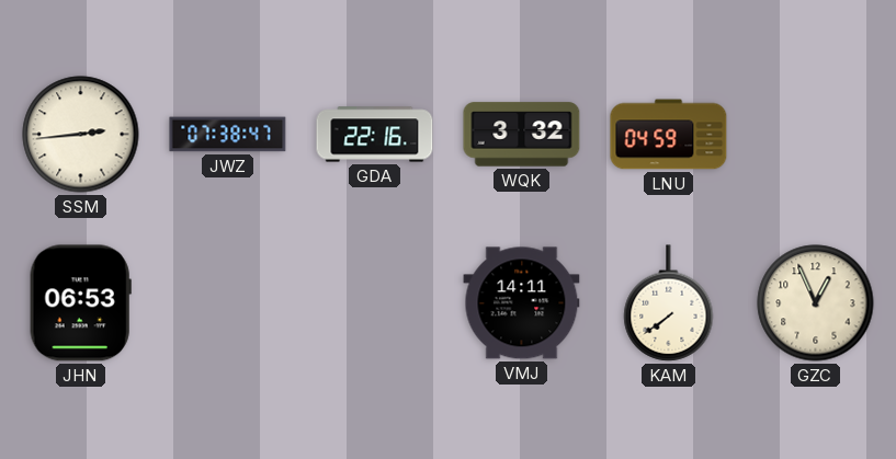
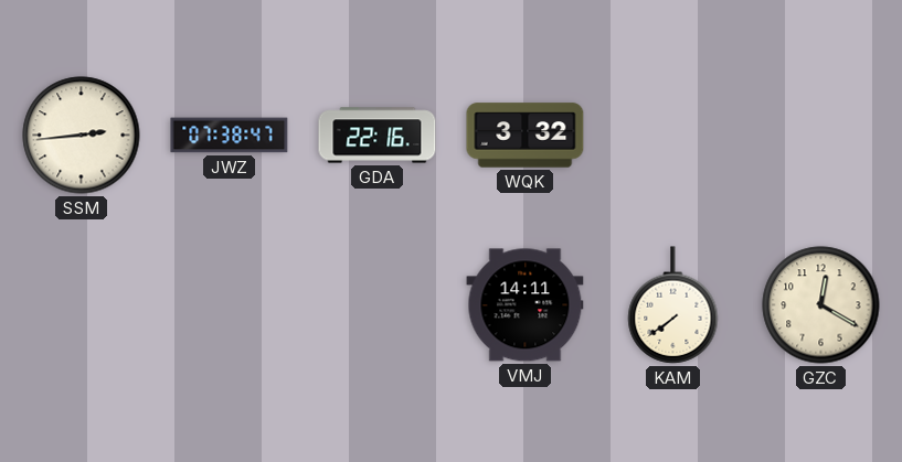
LNU: 04:59 -> none
JHN: 06:53 -> none
GZC: 12:56 -> 12:20
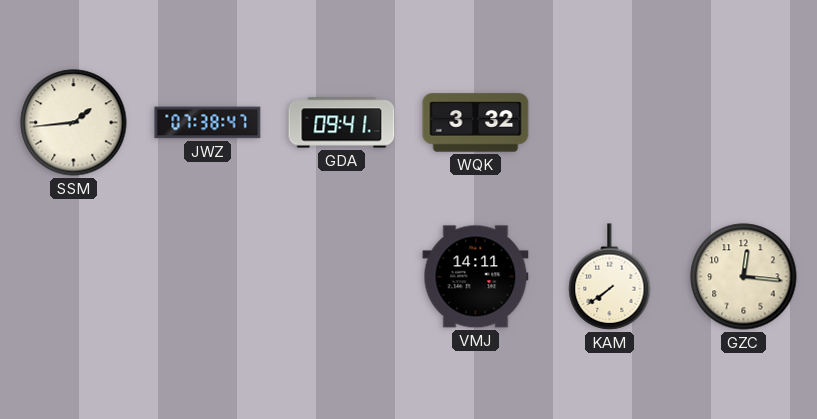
SSM: 2:44 -> 1:44
GDA: 22:16 -> 09:41
GZC: 12:20 -> 12:16
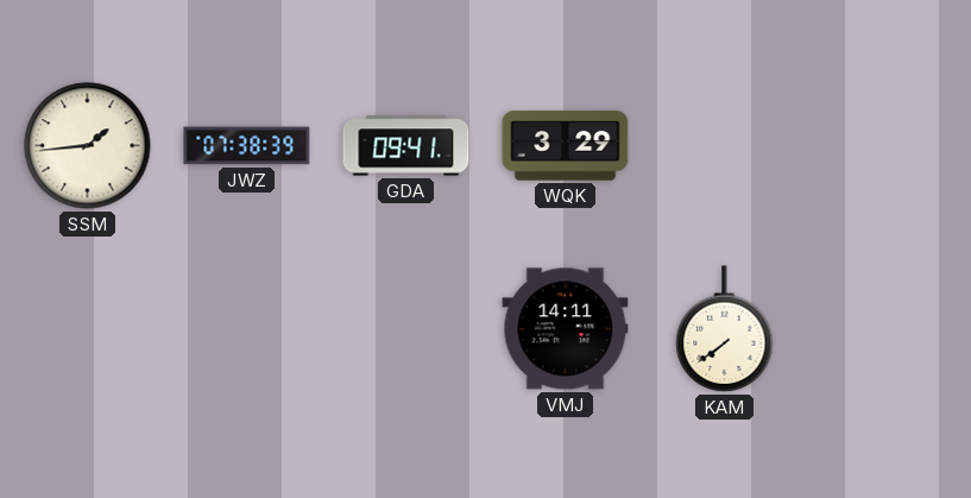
JWZ: 07:38:47 -> 07:38:39
WQK: 3:32 -> 3:29
GZC: 12:16 -> none
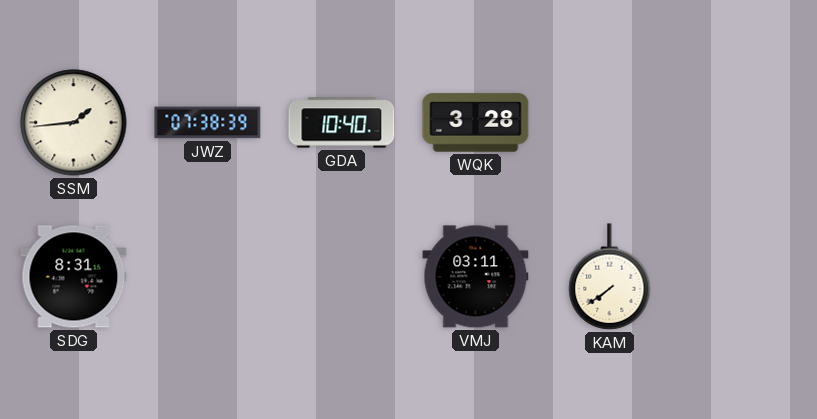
GDA: 09:41 -> 10:40
WQK: 3:29 -> 3:28
SDG: none -> 8:31
VMJ: 14:11 -> 03:11
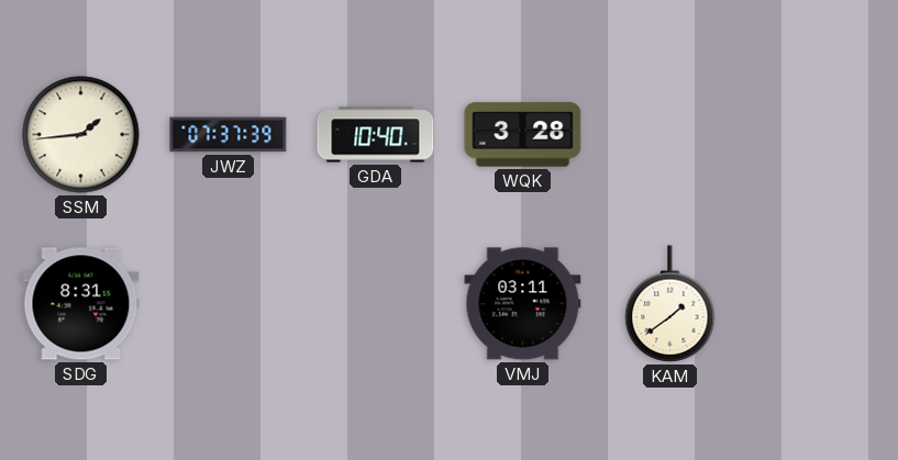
JWZ: 07:38 -> 07:37
KAM: 7:39 -> 1:39
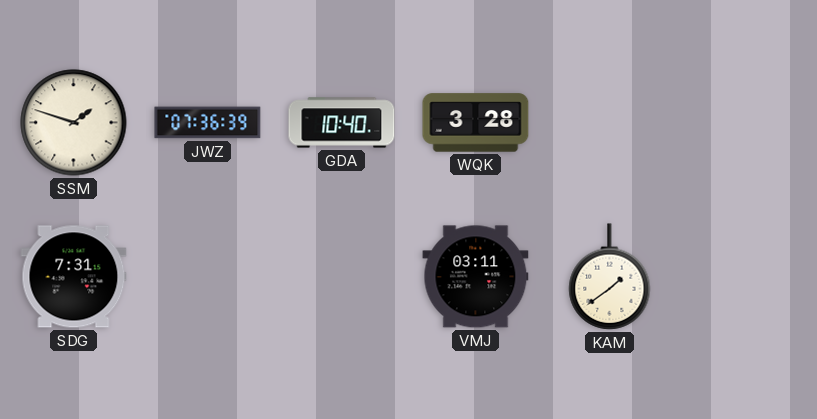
SSM: 1:44 -> 1:48
JWZ: 07:37 -> 07:36
SDG: 8:31 -> 7:31
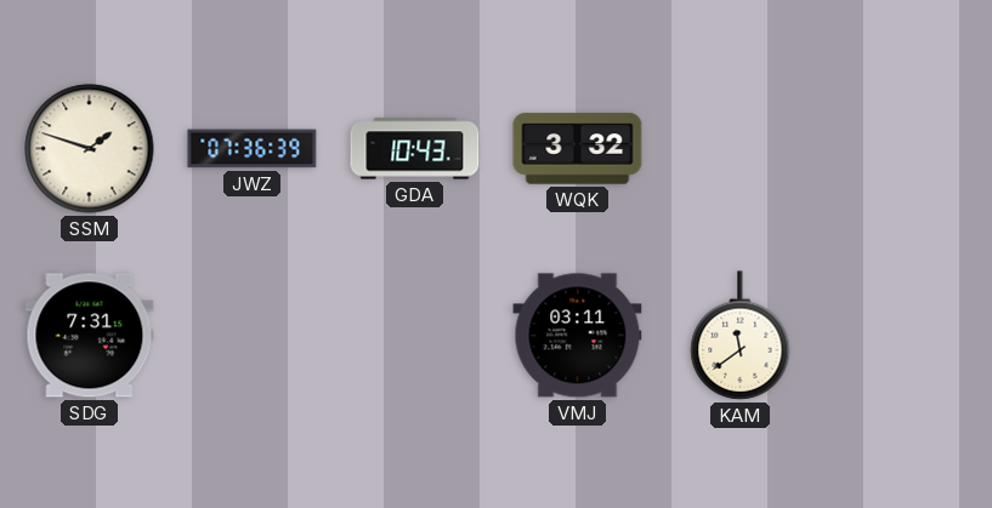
GDA: 10:40 -> 10:43
WQK: 3:28 -> 3:32
KAM: 1:39 -> 11:39
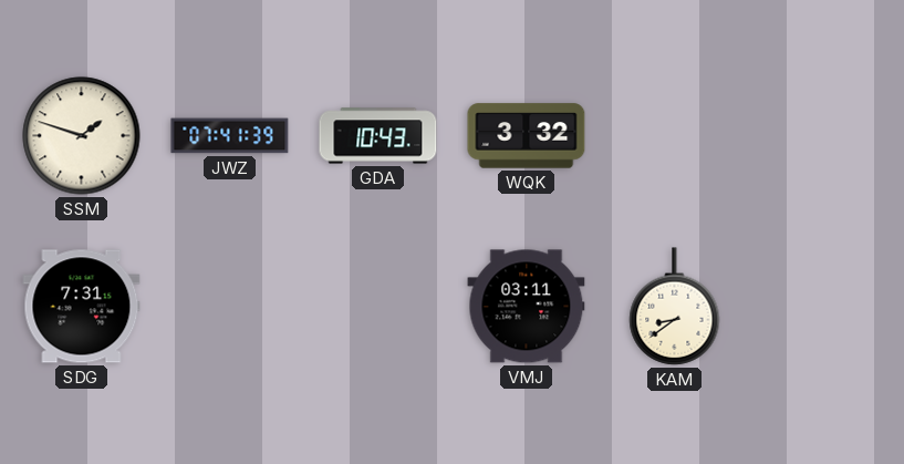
JWZ: 07:36 -> 07:41
KAM: 11:39 -> 8:39
